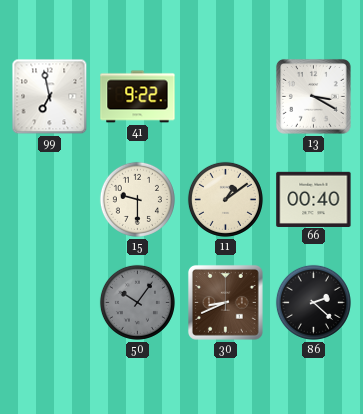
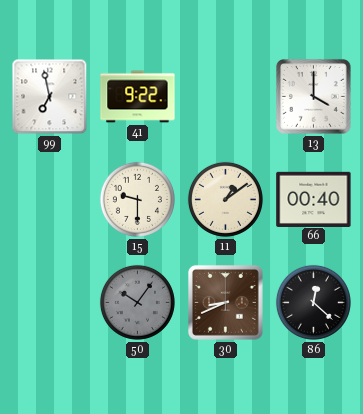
13: 3:20 -> 4:00
86: 2:22 -> 12:22
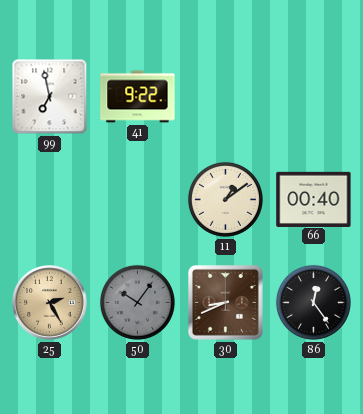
13: 4:00 -> none
15: 9:30 -> none
25: none -> 2:25
86: 12:22 -> 12:24
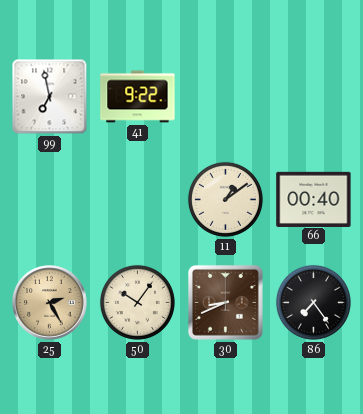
50 dial: grey -> cream
86: 12:24 -> 7:24
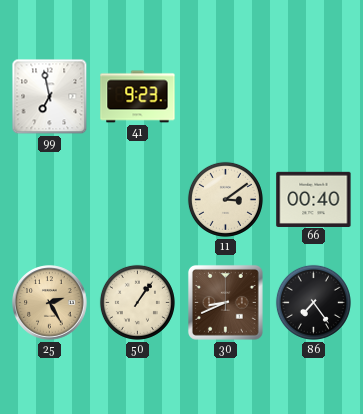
41: 9:22 -> 9:23
11: 1:09 -> 3:09
50: 10:06 -> 1:06
